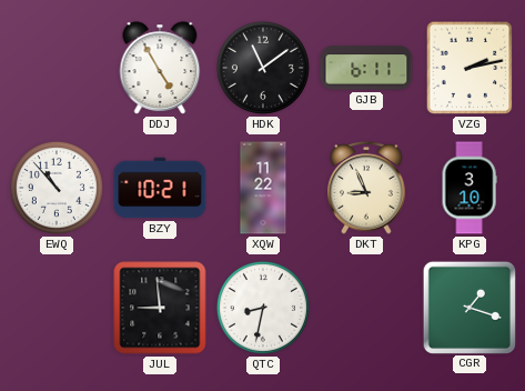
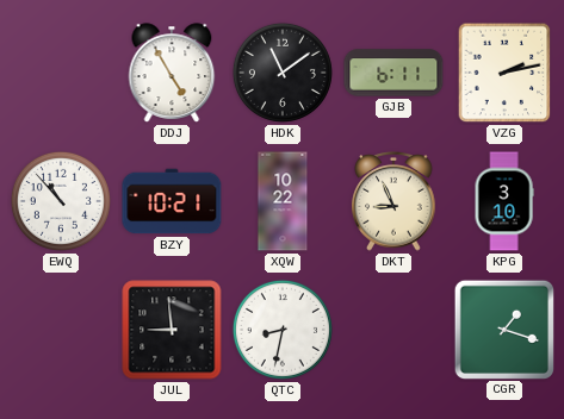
XQW: 11:22 -> 10:22
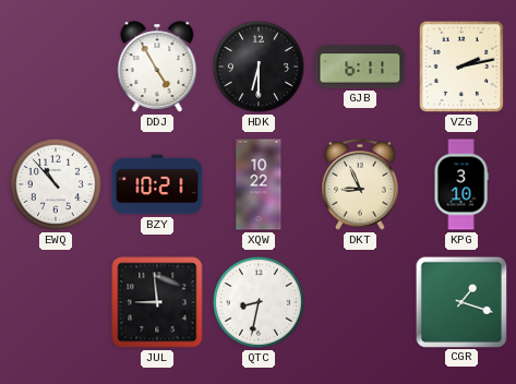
HDK: 11:09 -> 6:30
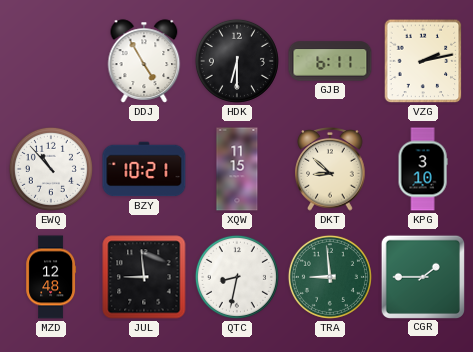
XQW: 10:22 -> 11:15
DKT: 8:56 -> 8:52
MZD: none -> 12:48
TRA: none -> 8:59
CGR: 1:18 -> 1:45
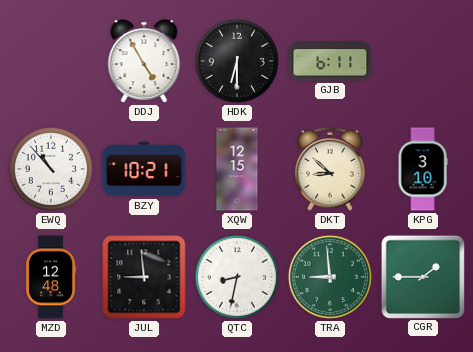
VZG: 2:13 -> none
XQW: 11:15 -> 12:15
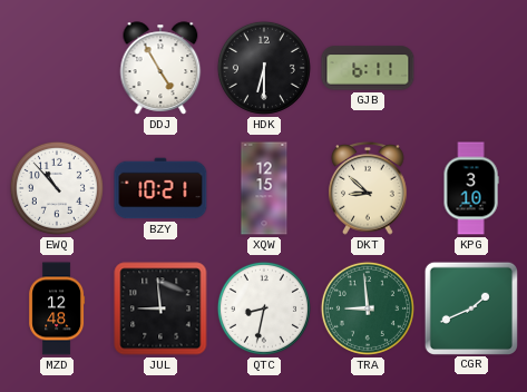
CGR: 1:45 -> 1:41
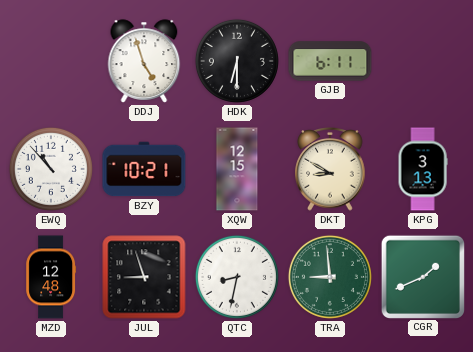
DDJ: 4:55 -> 4:57
DKT: 8:52 -> 8:50
KPG: 3:10 -> 3:13
JUL: 8:59 -> 8:57
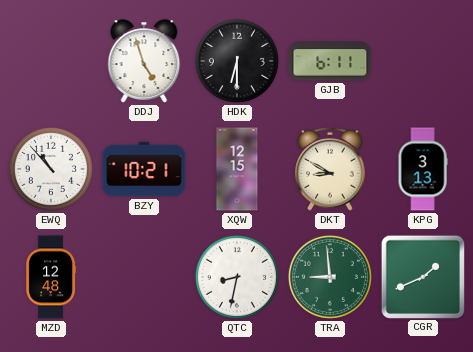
JUL: 8:57 -> none
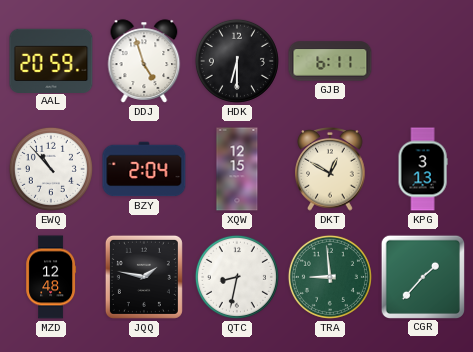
AAL: none -> 20:59
BZY: 10:21 -> 2:04
DKT: 8:50 -> 12:50
JQQ: none -> 1:47
CGR: 1:41 -> 1:37
